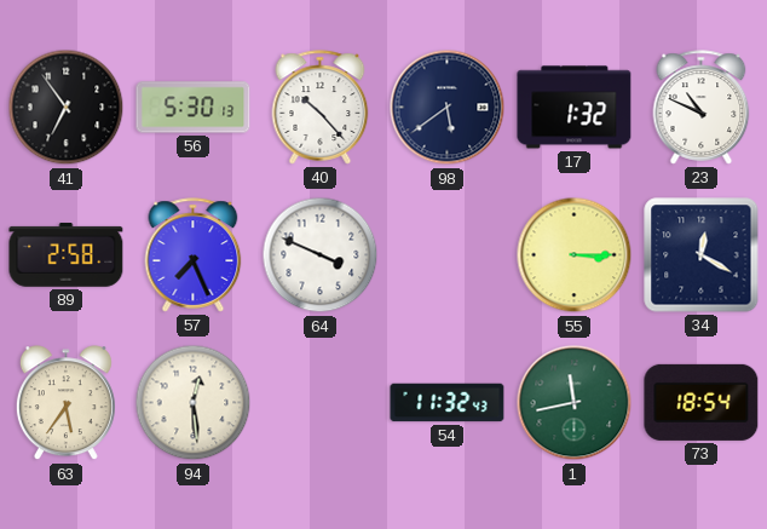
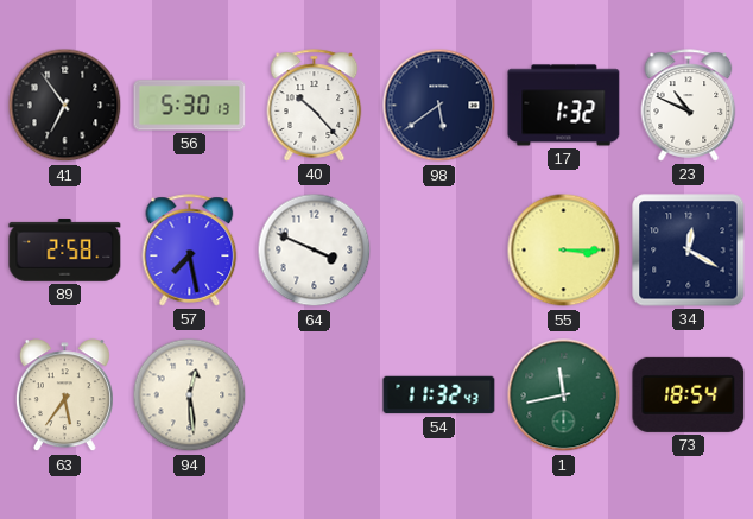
57: 7:26 -> 7:28
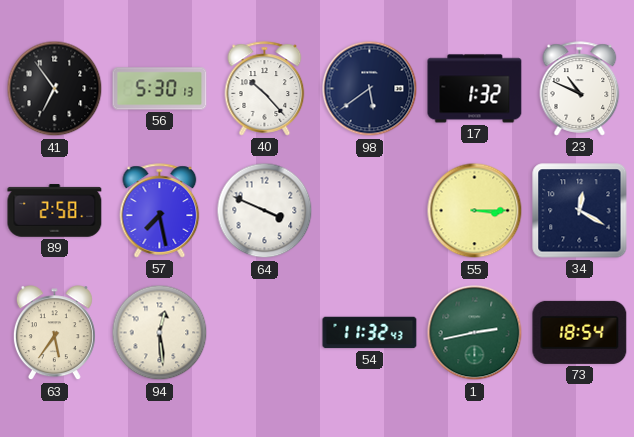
1: 11:43 -> 2:43
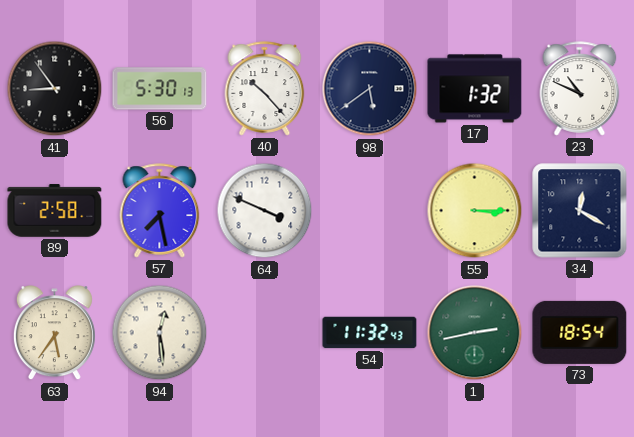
41: 6:54 -> 8:54
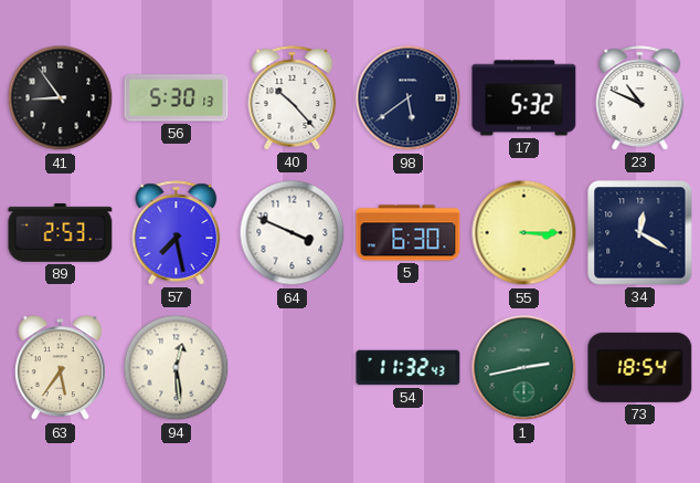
17: 1:32 -> 5:32
89: 2:58 -> 2:53
5: none -> 6:30
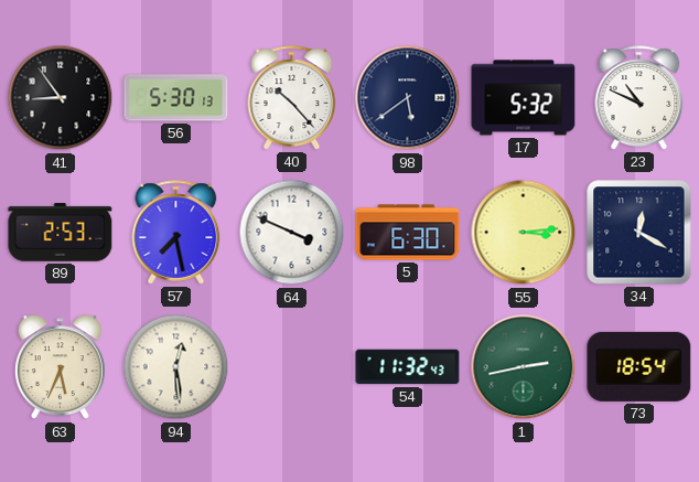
55: 3:15 -> 3:14
63: 5:36 -> 5:34
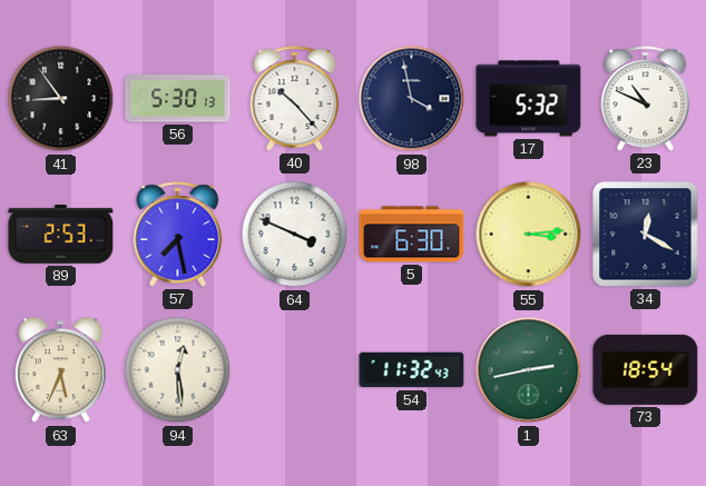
98: 5:39 -> 3:58
